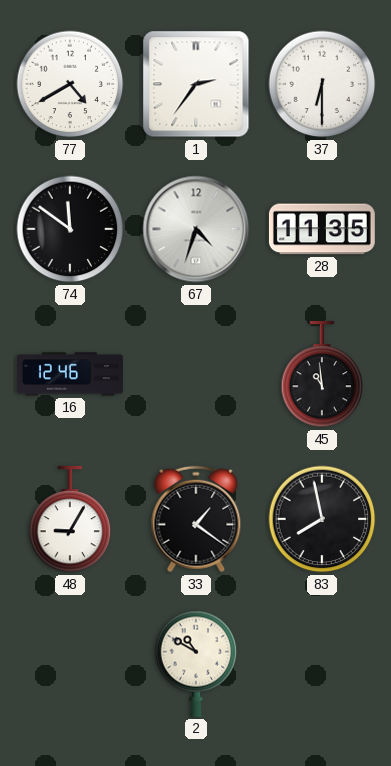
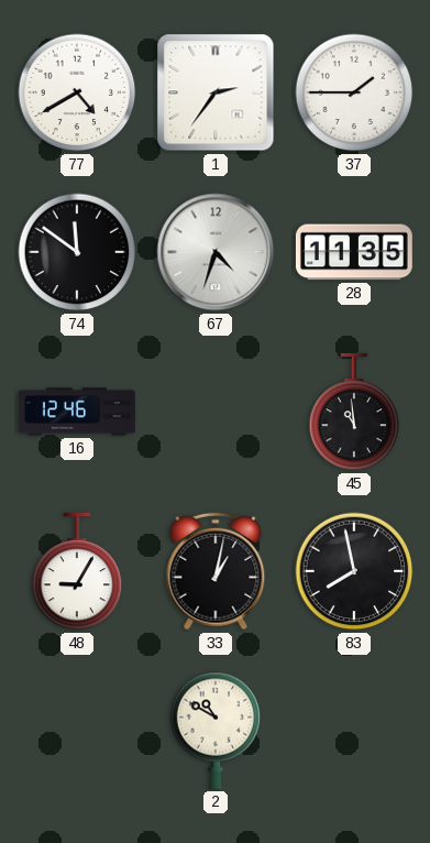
37: 6:30 -> 1:45
33: 1:21 -> 1:02
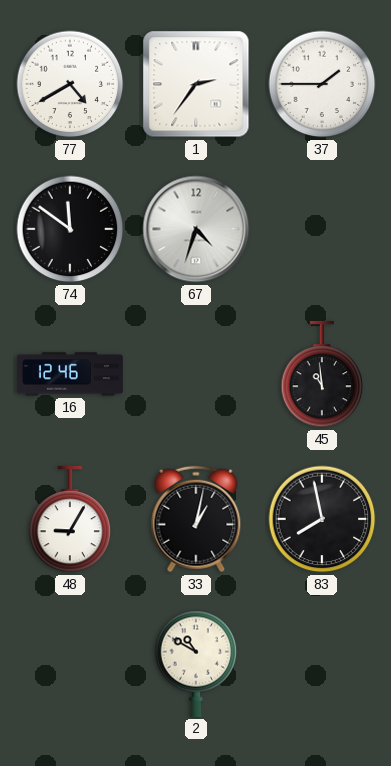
28: 11:35 -> none
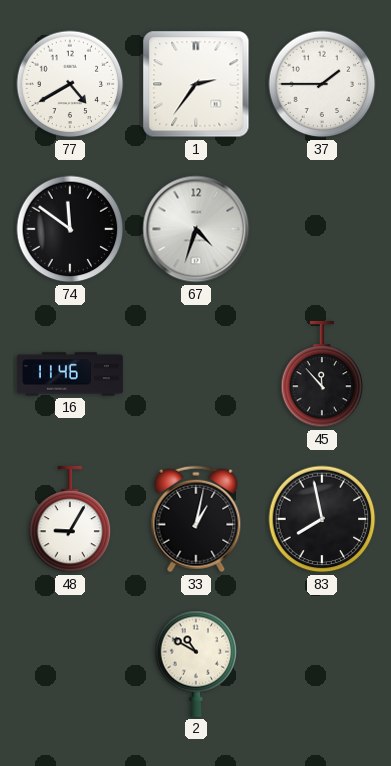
16: 12:46 -> 11:46
45: 10:59 -> 11:53
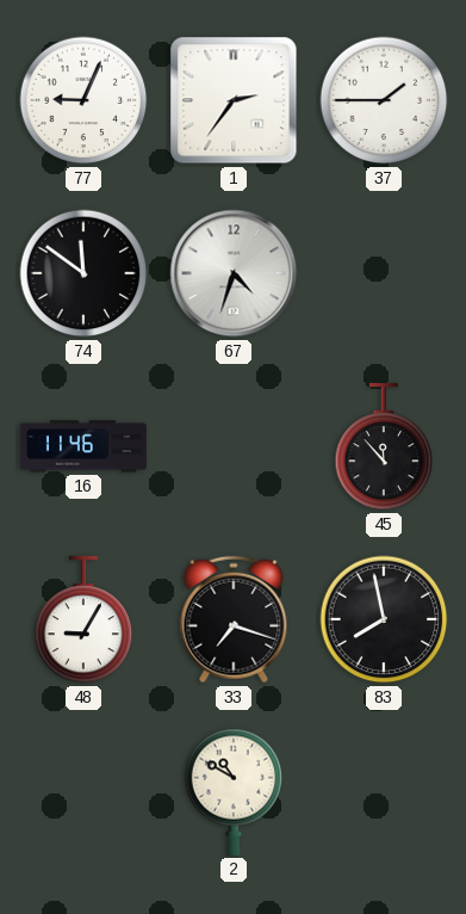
77: 4:40 -> 9:04
33: 1:02 -> 7:18
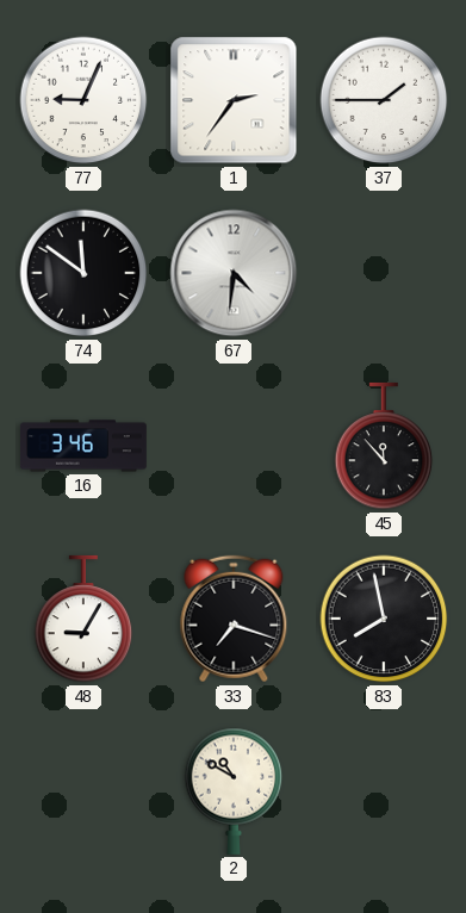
67: 4:33 -> 4:31
16: 11:46 -> 3:46
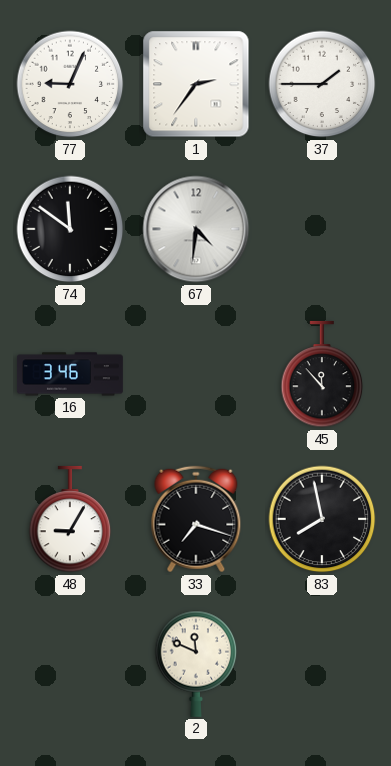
2: 10:50 -> 11:49
